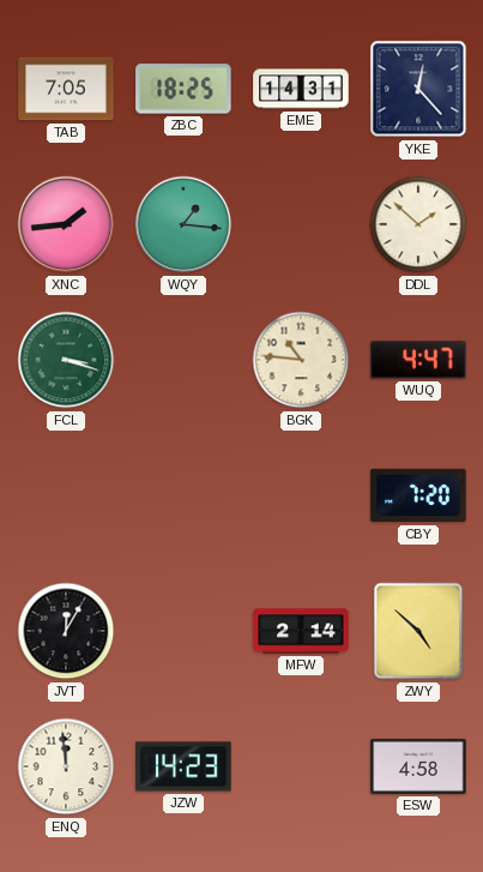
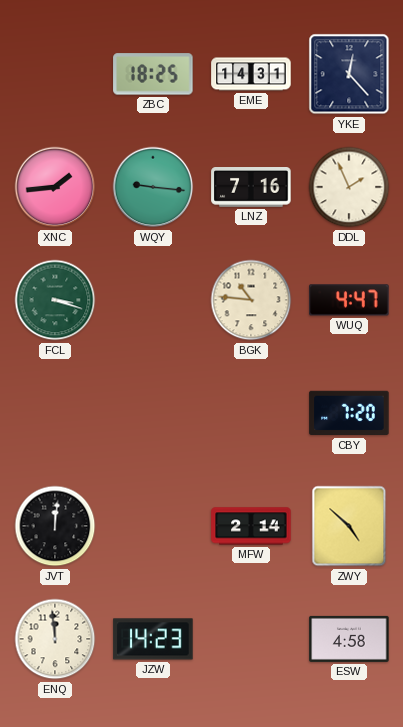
TAB: 7:05 -> none
WQY: 1:16 -> 9:16
LNZ: none -> 7:16
DDL: 1:52 -> 1:56
JVT: 12:05 -> 12:01
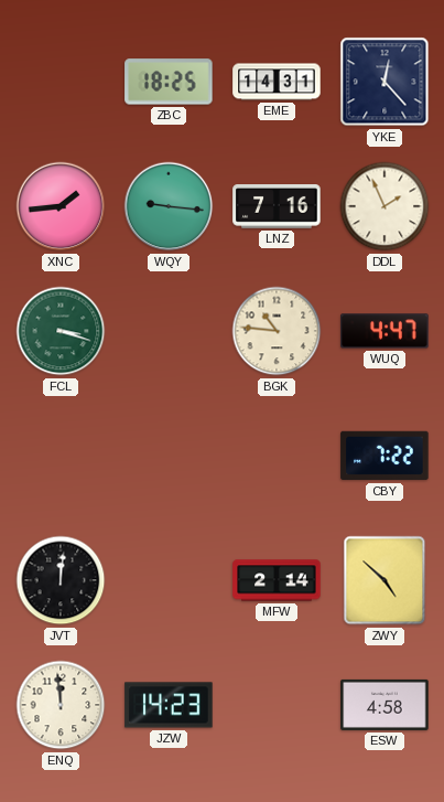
CBY: 7:20 -> 7:22
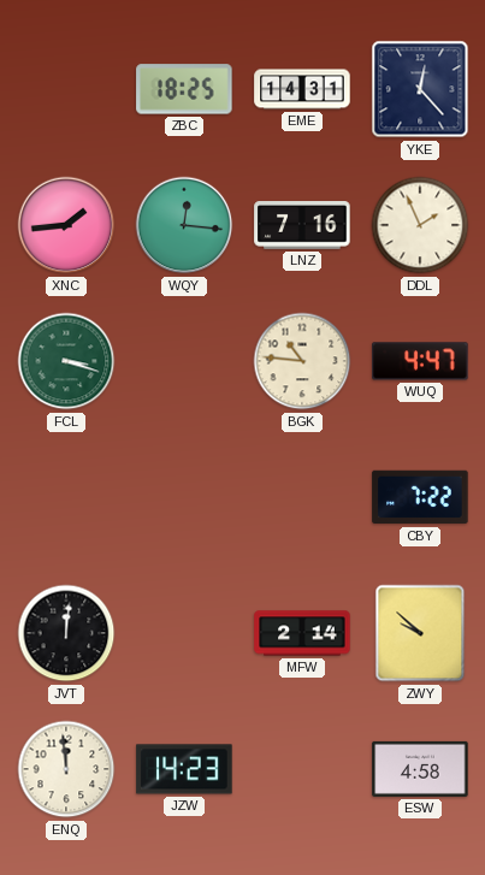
WQY: 9:16 -> 12:16
ZWY: 4:52 -> 9:52
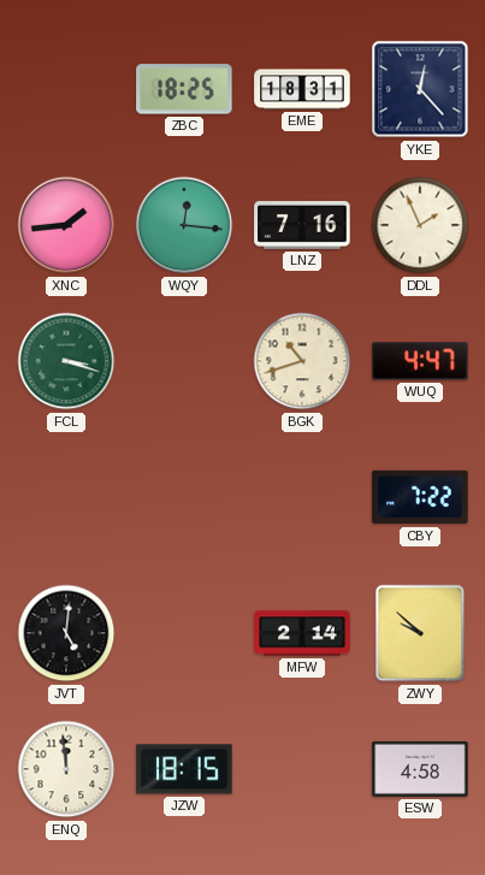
EME: 14:31 -> 18:31
BGK: 10:46 -> 10:42
JVT: 12:01 -> 5:01
JZW: 14:23 -> 18:15
